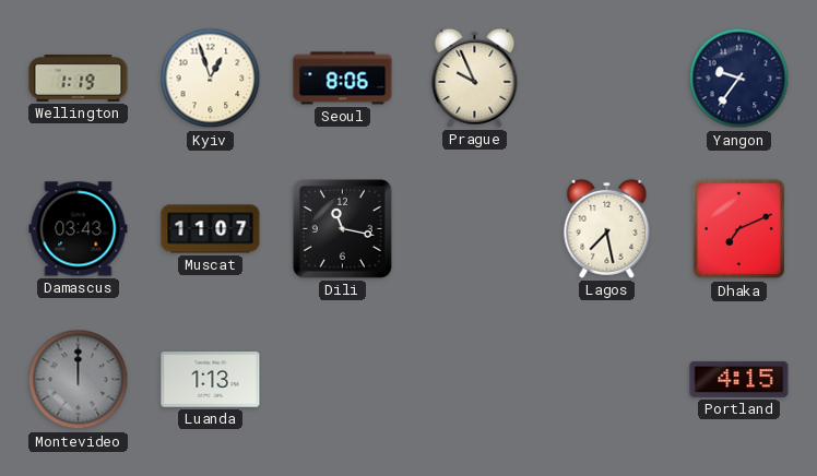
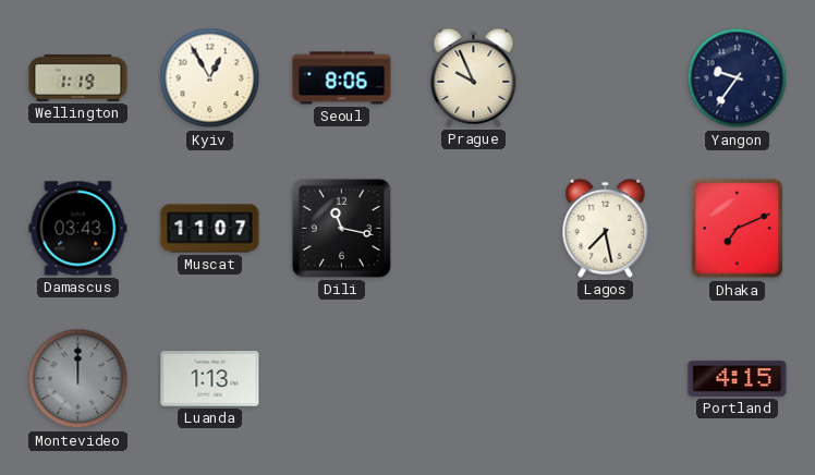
Kyiv: 12:57 -> 12:55
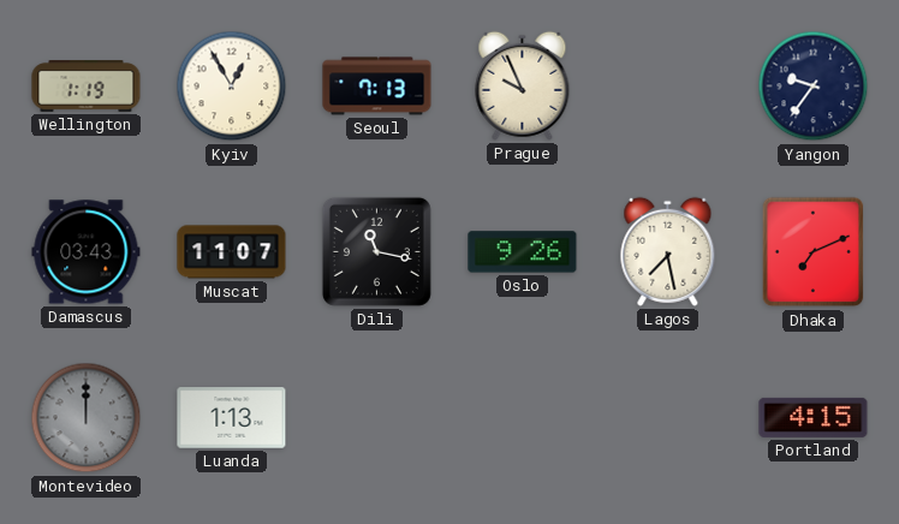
Seoul: 8:06 -> 7:13
Oslo: none -> 9:26
